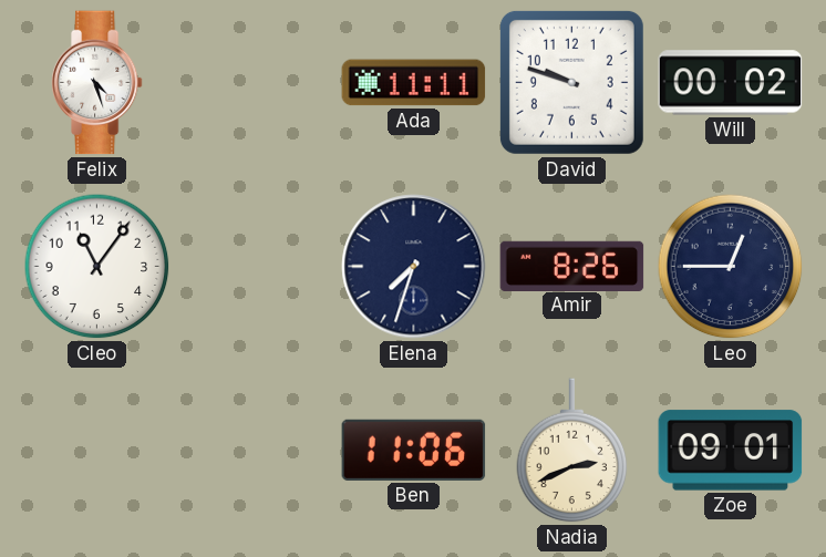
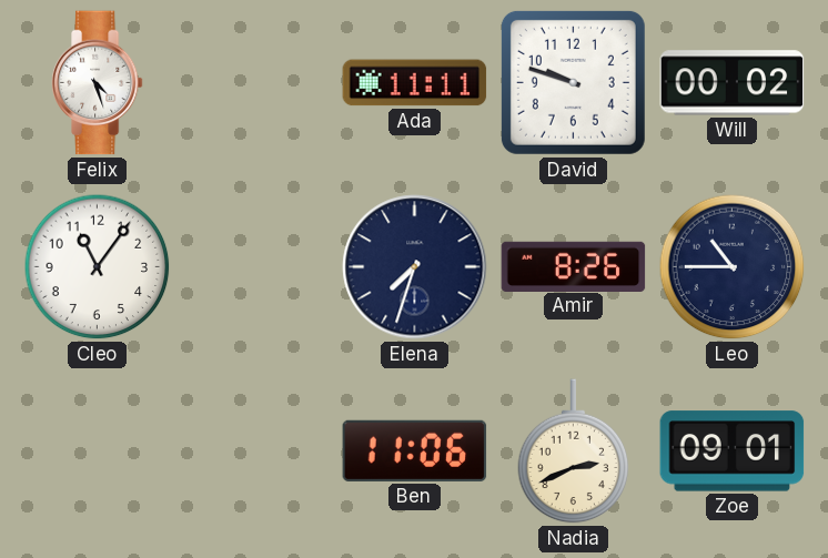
Leo: 12:45 -> 10:45
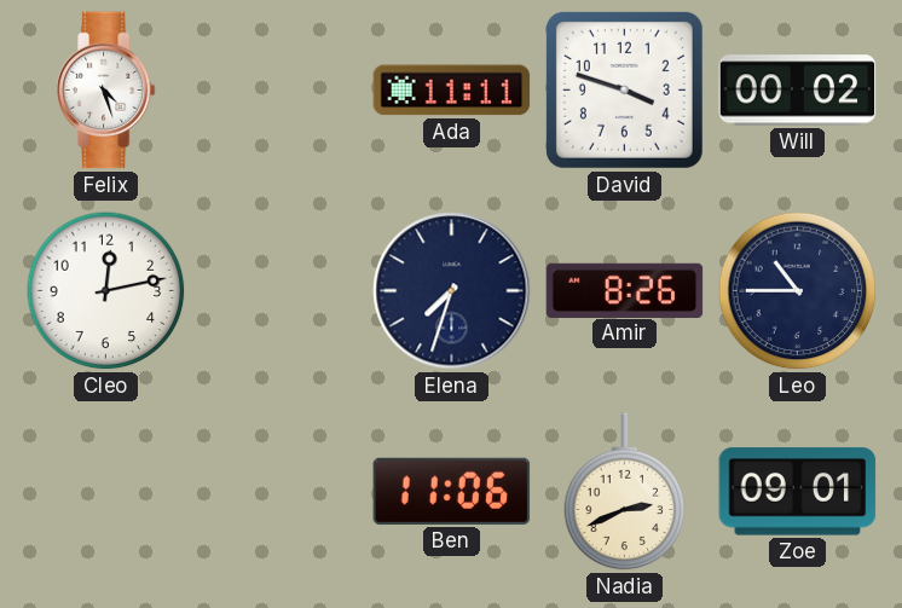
David: 9:48 -> 3:48
Cleo: 11:06 -> 12:13
